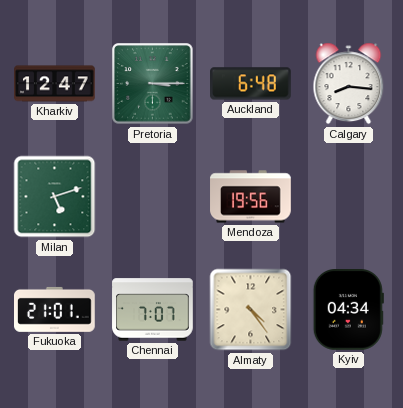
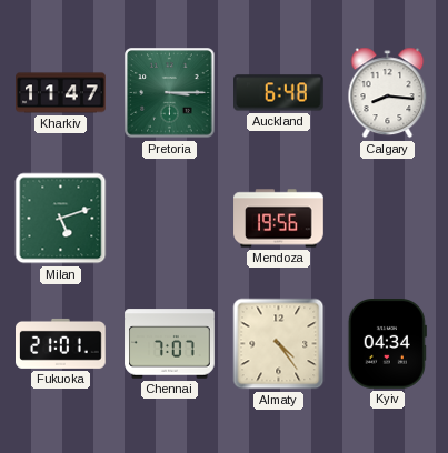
Kharkiv: 12:47 -> 11:47
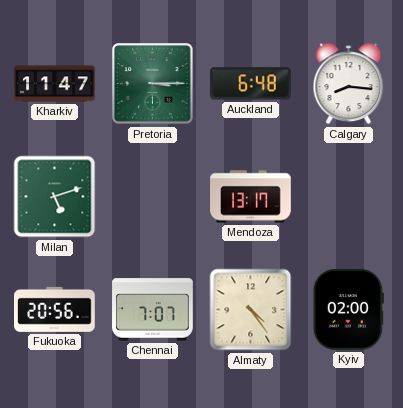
Mendoza: 19:56 -> 13:17
Fukuoka: 21:01 -> 20:56
Kyiv: 04:34 -> 02:00
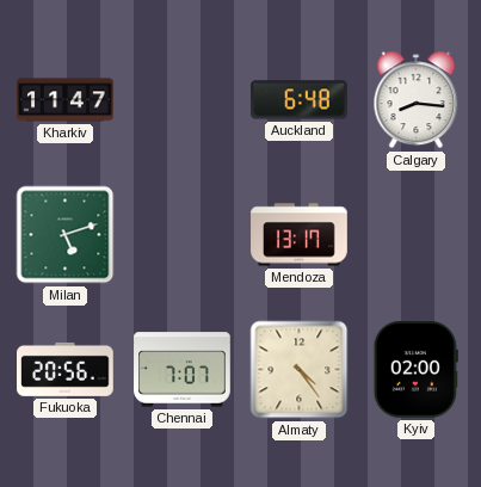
Pretoria: 3:15 -> none
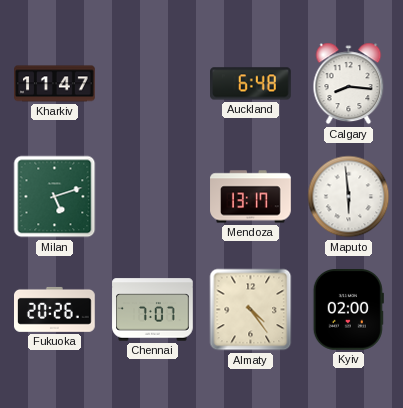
Maputo: none -> 5:59
Fukuoka: 20:56 -> 20:26
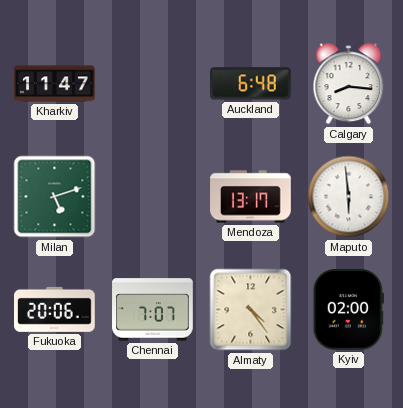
Fukuoka: 20:26 -> 20:06
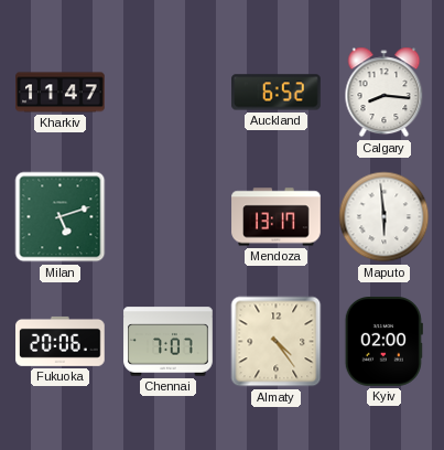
Auckland: 6:48 -> 6:52
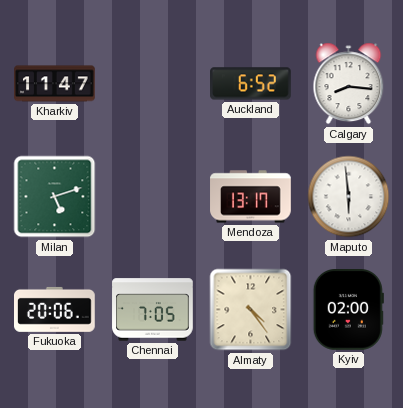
Chennai: 7:07 -> 7:05
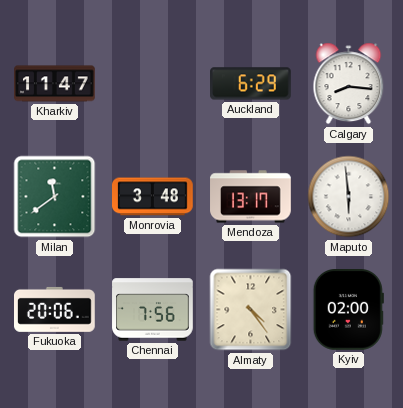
Auckland: 6:52 -> 6:29
Milan: 5:12 -> 11:39
Monrovia: none -> 3:48
Chennai: 7:05 -> 7:56
